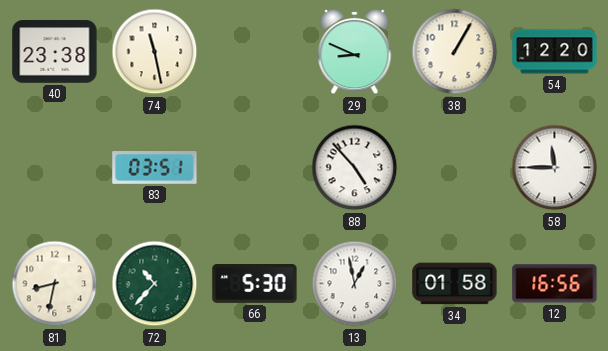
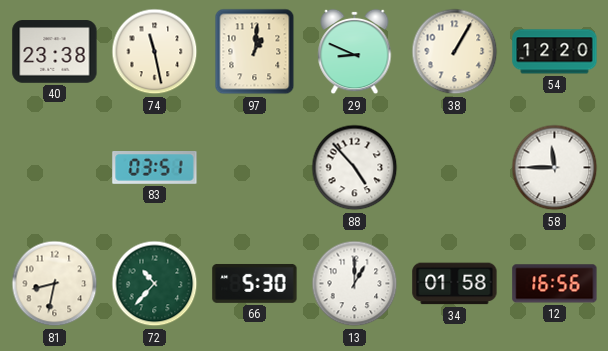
97: none -> 1:01
13: 12:58 -> 1:00
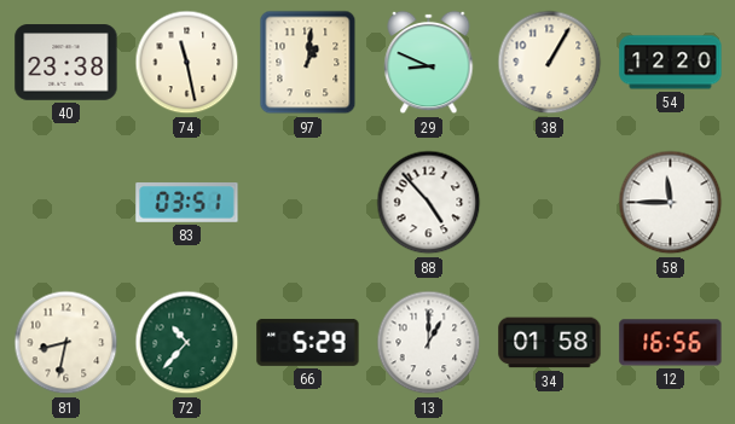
66: 5:30 -> 5:29
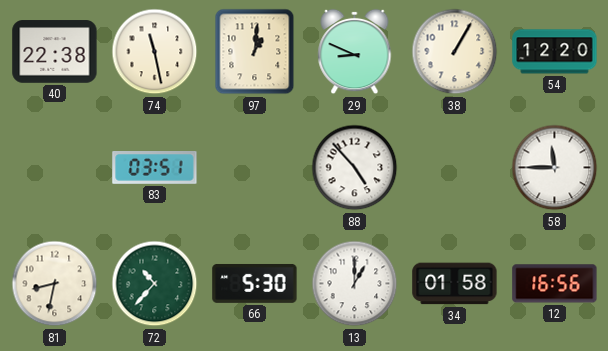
40: 23:38 -> 22:38
66: 5:29 -> 5:30
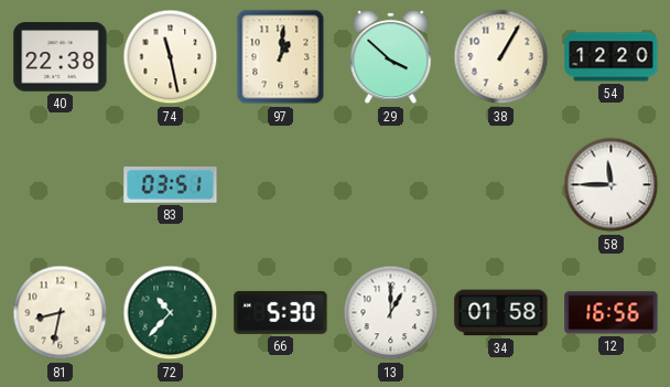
29: 8:49 -> 3:52
88: 4:53 -> none
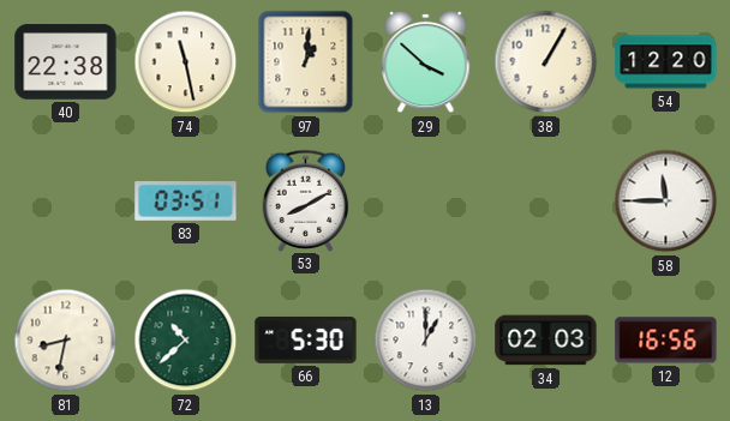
53: none -> 8:10
72: 10:37 -> 10:38
34: 01:58 -> 02:03
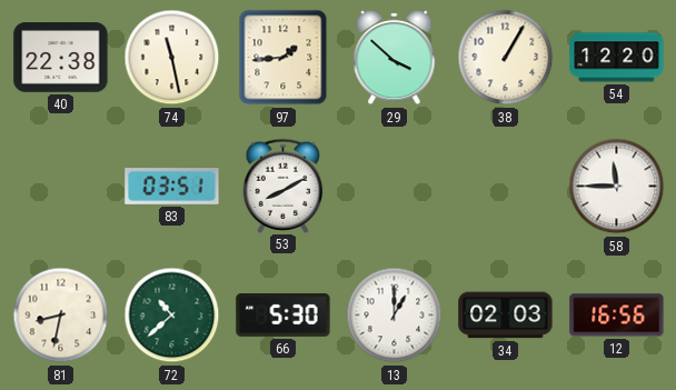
97: 1:01 -> 1:44
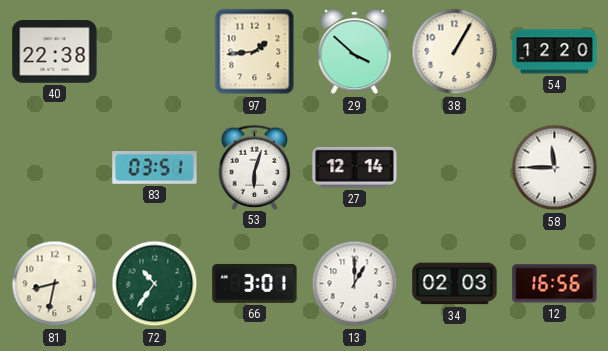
74: 11:28 -> none
53: 8:10 -> 6:03
27: none -> 12:14
72: 10:38 -> 10:36
66: 5:30 -> 3:01
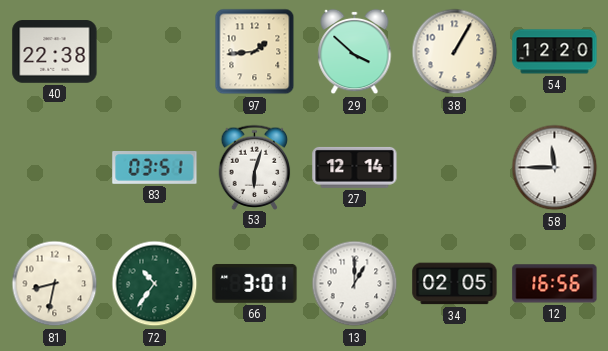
34: 02:03 -> 02:05
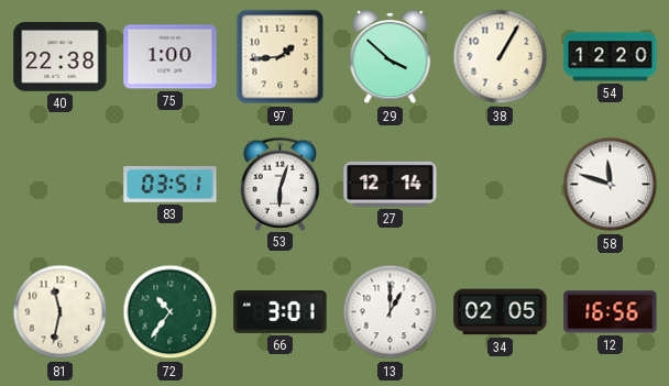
75: none -> 1:00
58: 11:45 -> 11:48
81: 8:32 -> 11:32
